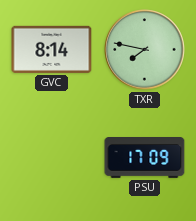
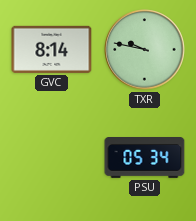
TXR: 7:47 -> 9:47
PSU: 17:09 -> 05:34
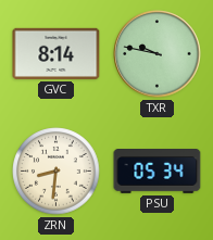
ZRN: none -> 8:31
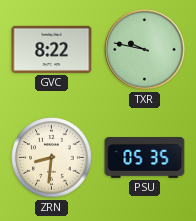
GVC: 8:14 -> 8:22
PSU: 05:34 -> 05:35
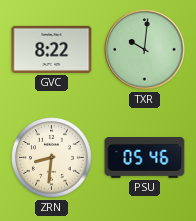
TXR: 9:47 -> 10:01
PSU: 05:35 -> 05:46
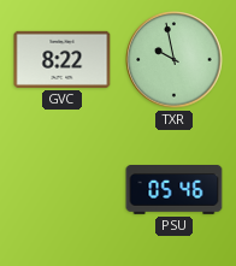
TXR: 10:01 -> 9:58
ZRN: 8:31 -> none
